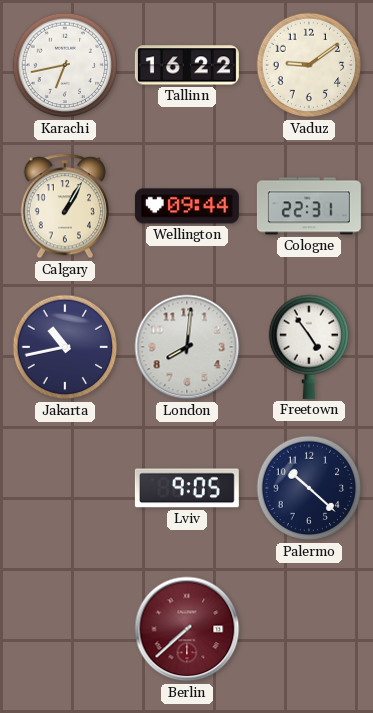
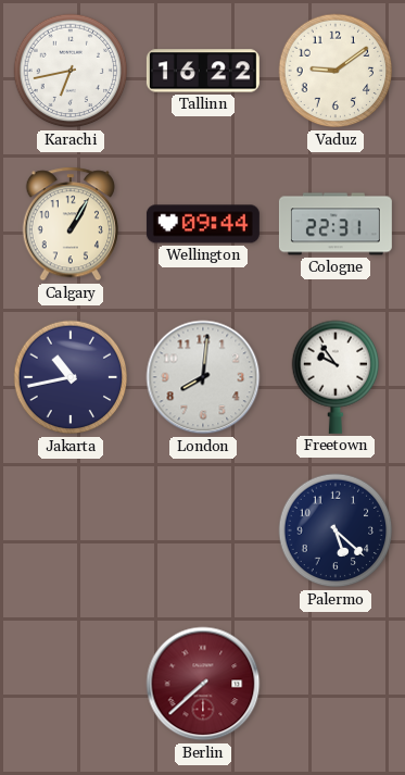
Freetown: 4:54 -> 9:54
Lviv: 9:05 -> none
Palermo: 10:22 -> 5:22
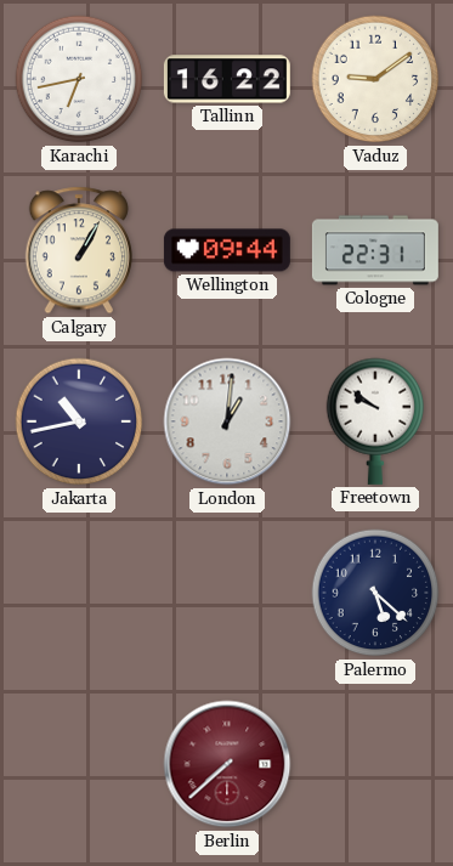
London: 8:01 -> 1:01
Freetown: 9:54 -> 9:51
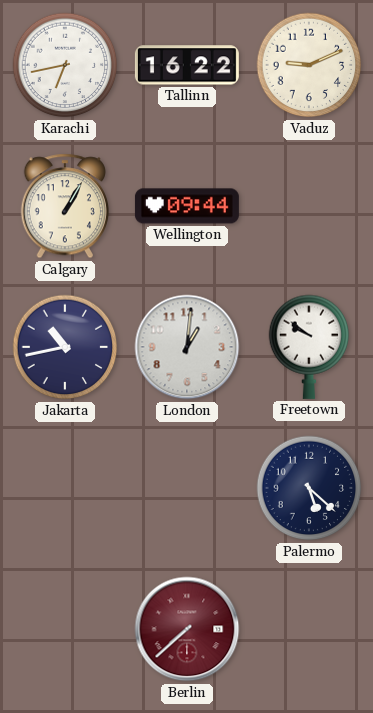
Vaduz: 9:09 -> 9:11
Cologne: 22:31 -> none
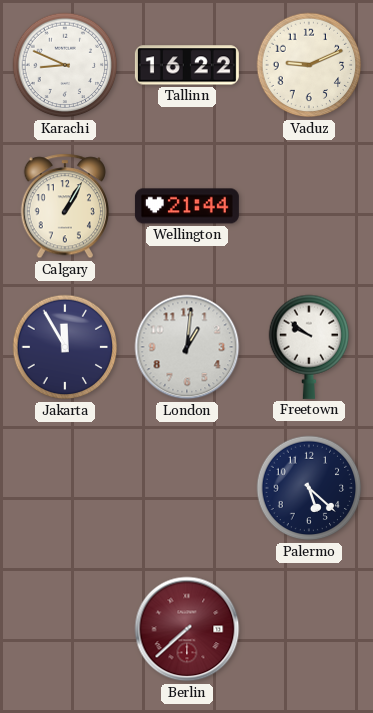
Karachi: 6:43 -> 8:49
Wellington: 09:44 -> 21:44
Jakarta: 10:43 -> 11:55
